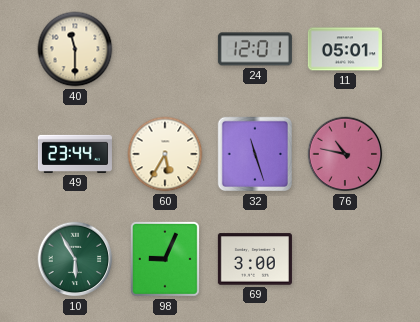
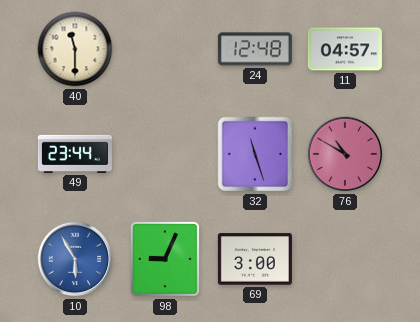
24: 12:01 -> 12:48
11: 05:01 -> 04:57
60: 5:35 -> none
76: 10:47 -> 10:50
10 dial: green -> blue
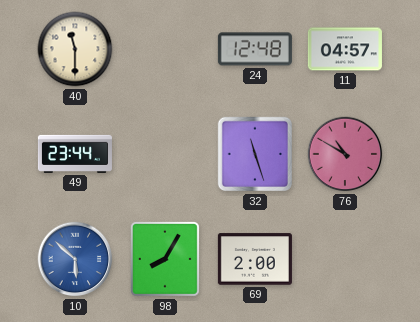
10: 5:55 -> 5:52
98: 9:04 -> 8:05
69: 3:00 -> 2:00
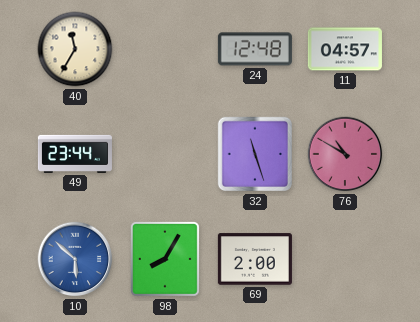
40: 11:30 -> 11:35
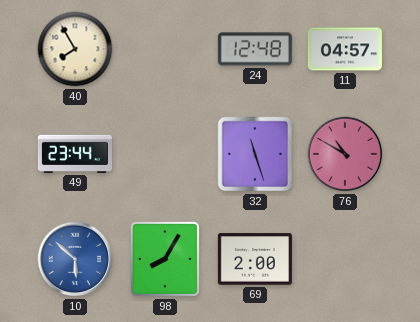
40: 11:35 -> 7:55
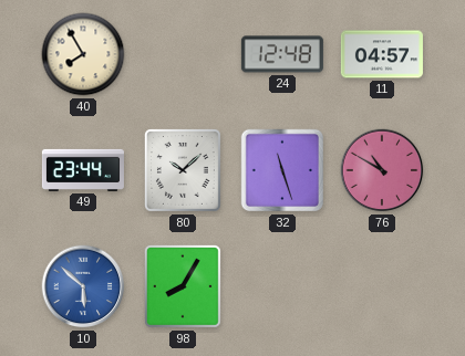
80: none -> 10:08
69: 2:00 -> none
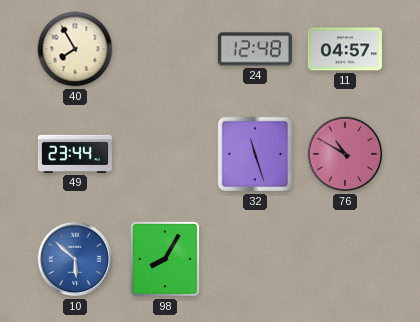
80: 10:08 -> none
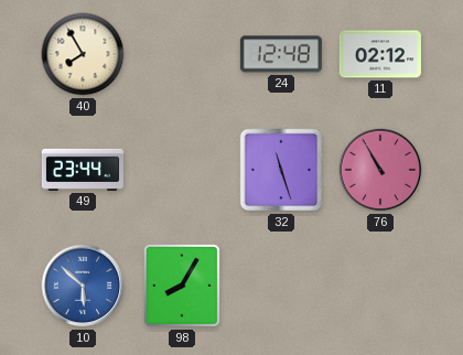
11: 04:57 -> 02:12
76: 10:50 -> 10:55
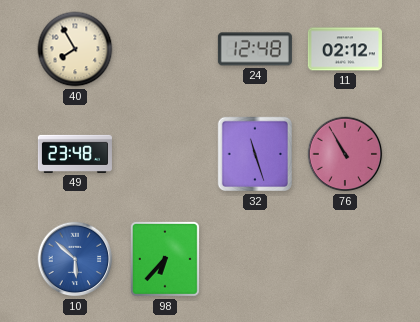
49: 23:44 -> 23:48
98: 8:05 -> 6:37
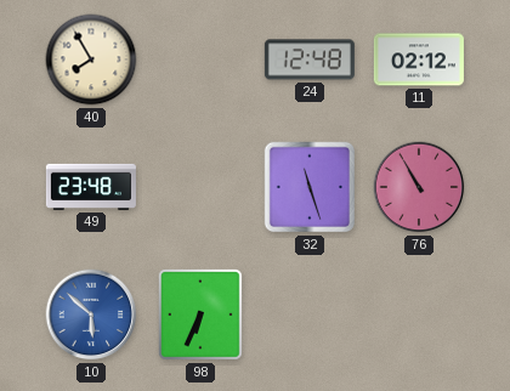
98: 6:37 -> 6:34
